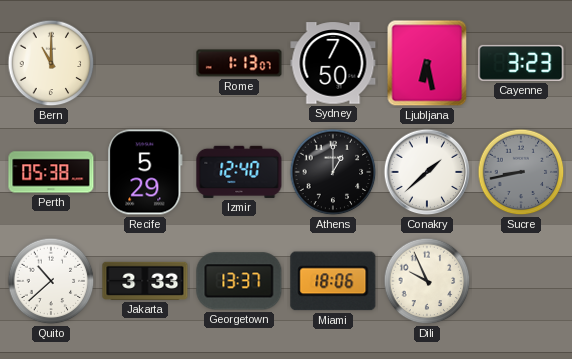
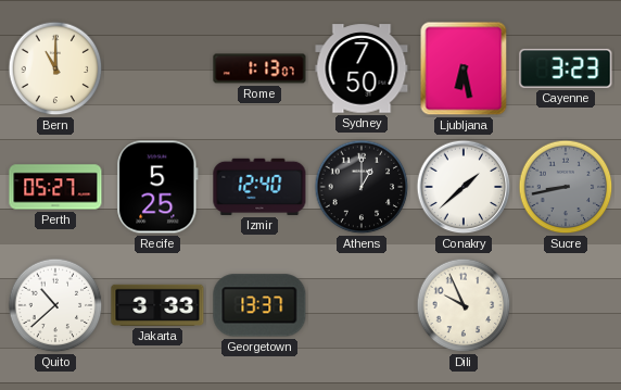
Perth: 05:38 -> 05:27
Recife: 5:29 -> 5:25
Miami: 18:06 -> none
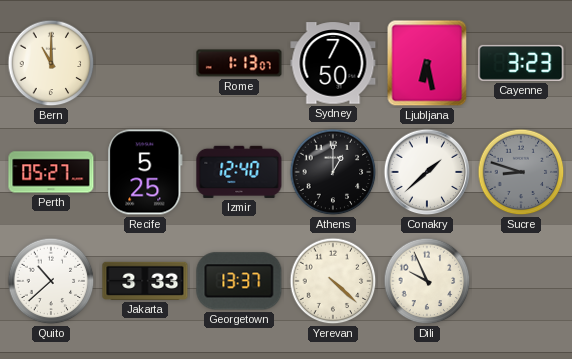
Sucre: 8:43 -> 8:48
Yerevan: none -> 4:22
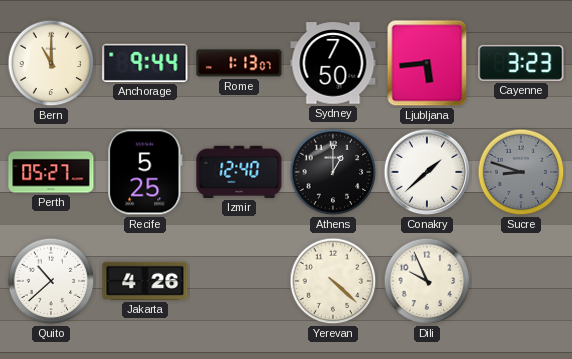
Anchorage: none -> 9:44
Ljubljana: 6:28 -> 5:44
Jakarta: 3:33 -> 4:26
Georgetown: 13:37 -> none
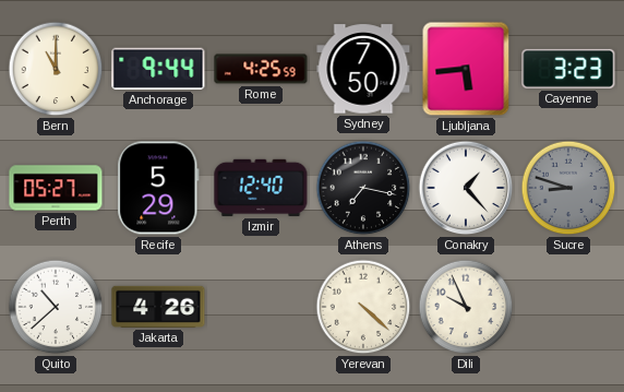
Rome: 1:13 -> 4:25
Recife: 5:25 -> 5:29
Athens: 1:00 -> 7:17
Conakry: 1:38 -> 1:23
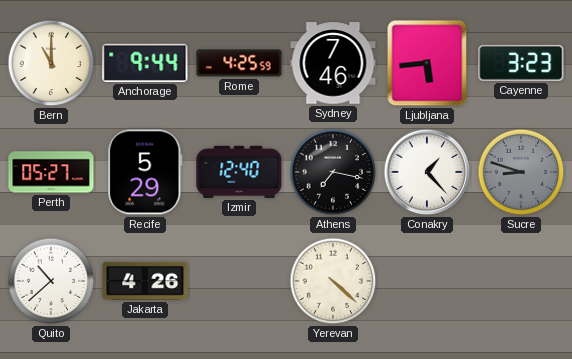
Sydney: 7:50 -> 7:46
Dili: 9:56 -> none
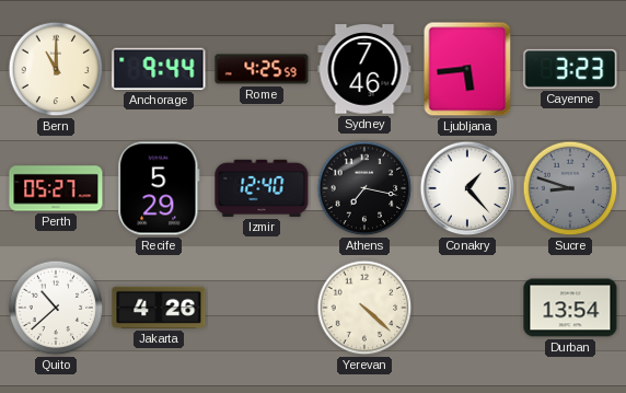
Durban: none -> 13:54
